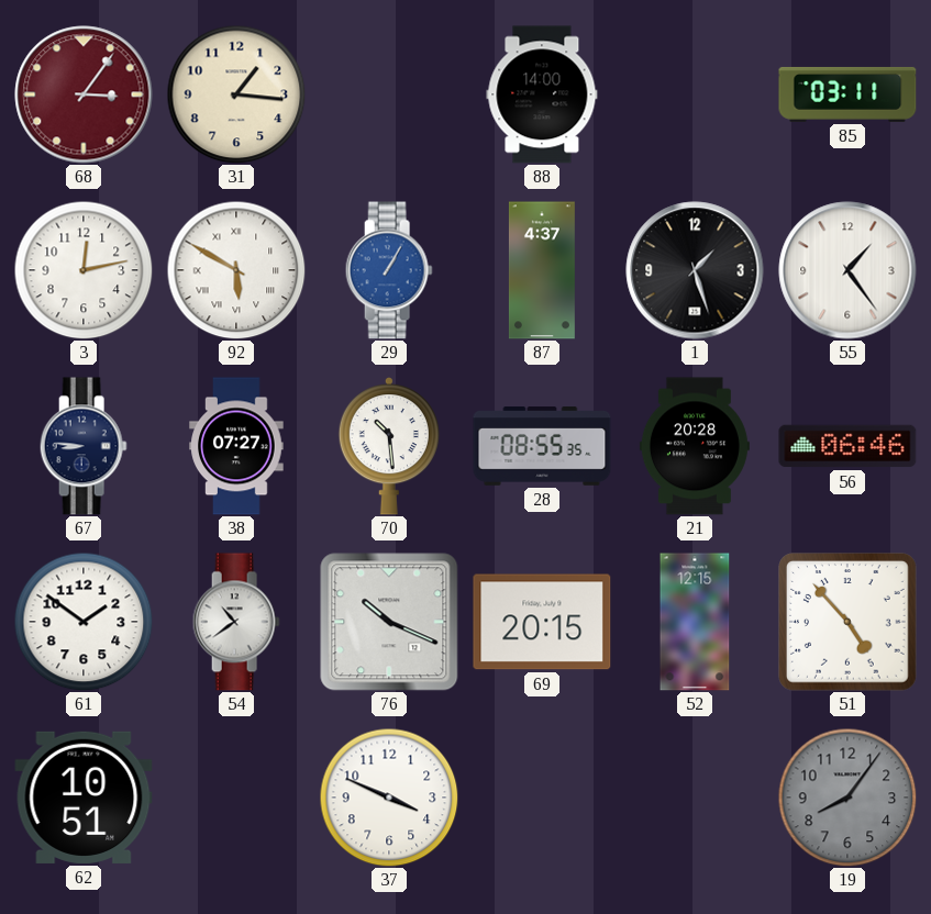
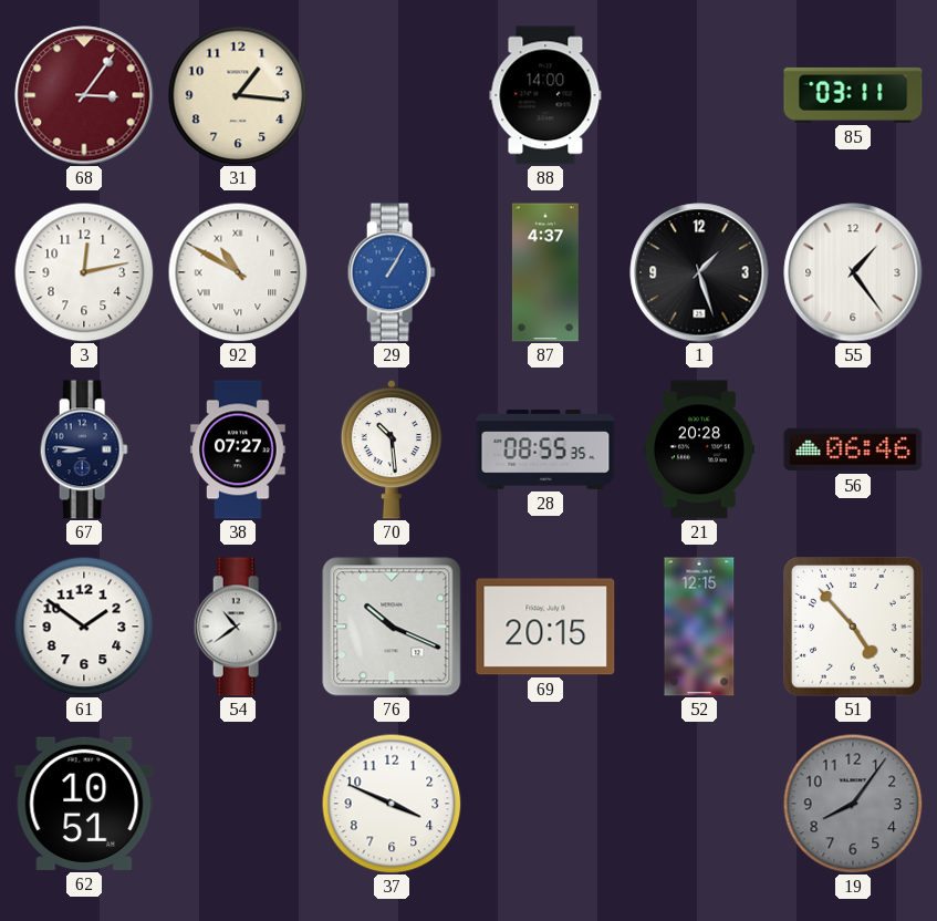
92: 5:50 -> 10:50
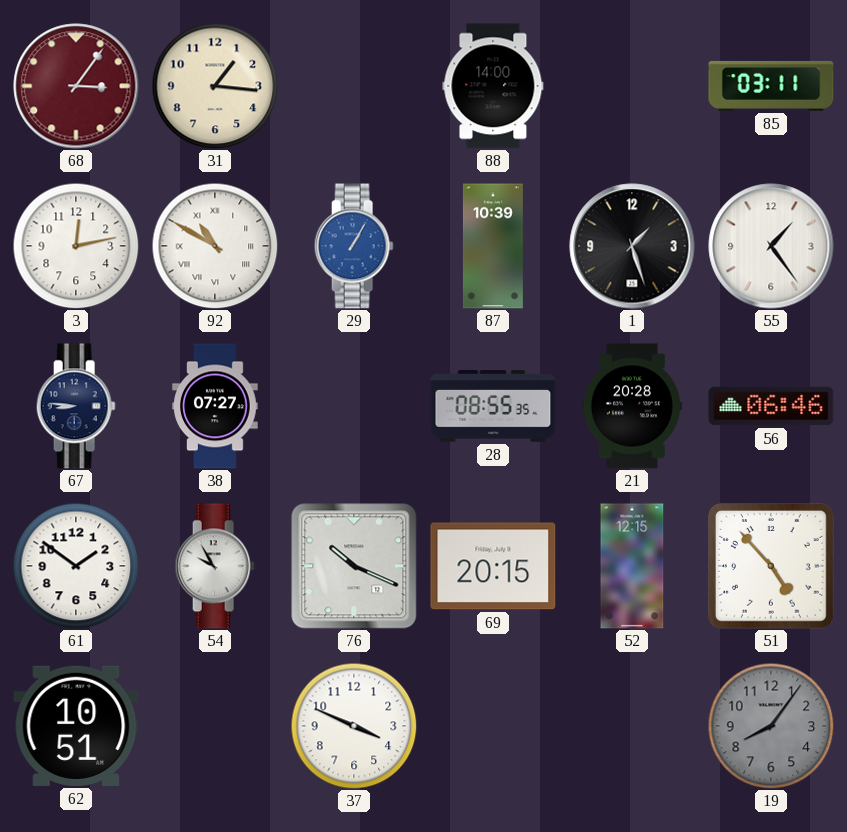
87: 4:37 -> 10:39
70: 10:29 -> none
54: 10:39 -> 9:55
